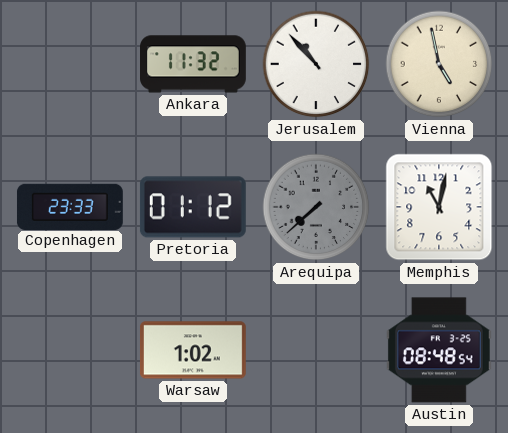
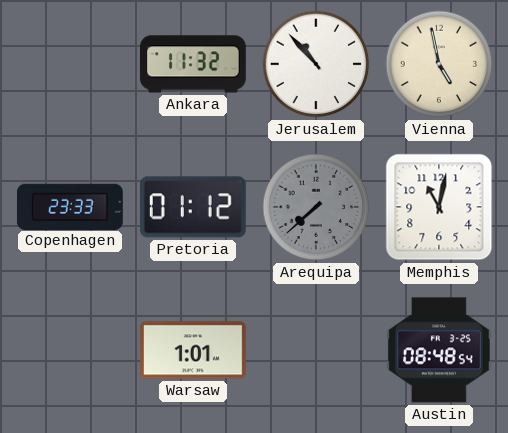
Warsaw: 1:02 -> 1:01
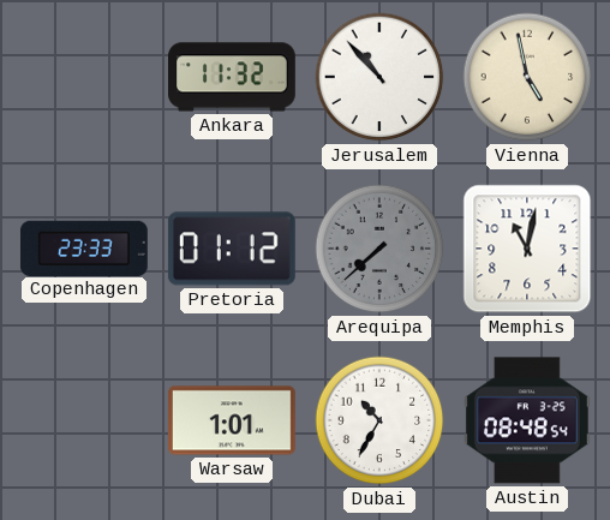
Dubai: none -> 10:35
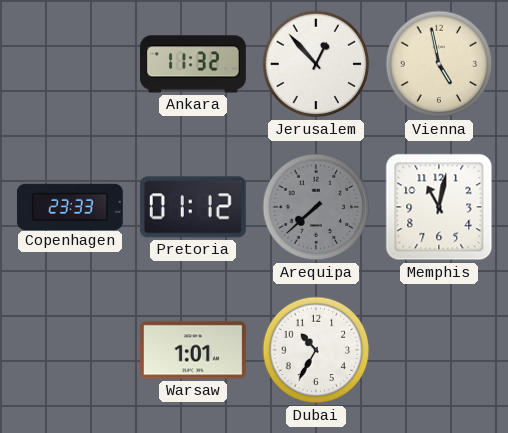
Jerusalem: 10:53 -> 12:53
Austin: 08:48 -> none
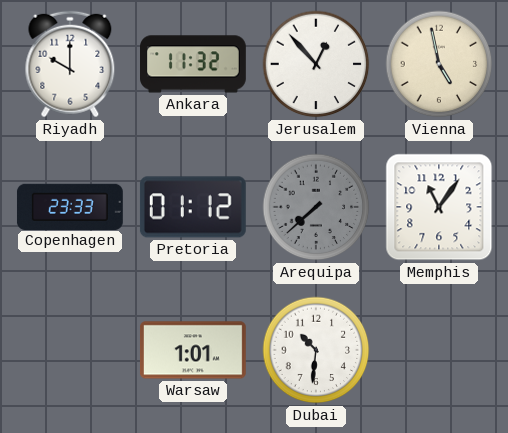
Riyadh: none -> 10:00
Memphis: 11:02 -> 11:06
Dubai: 10:35 -> 10:31
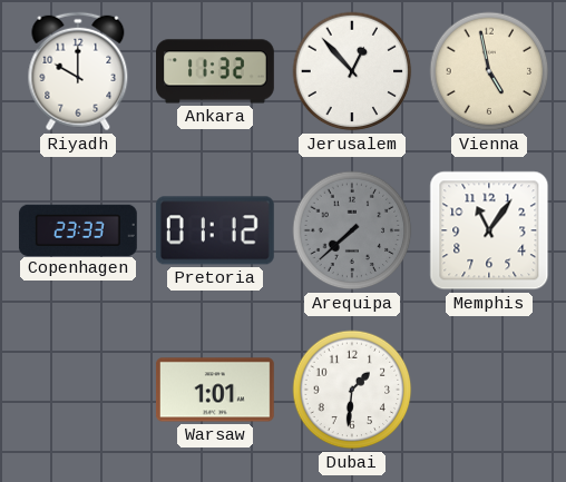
Dubai: 10:31 -> 1:31
